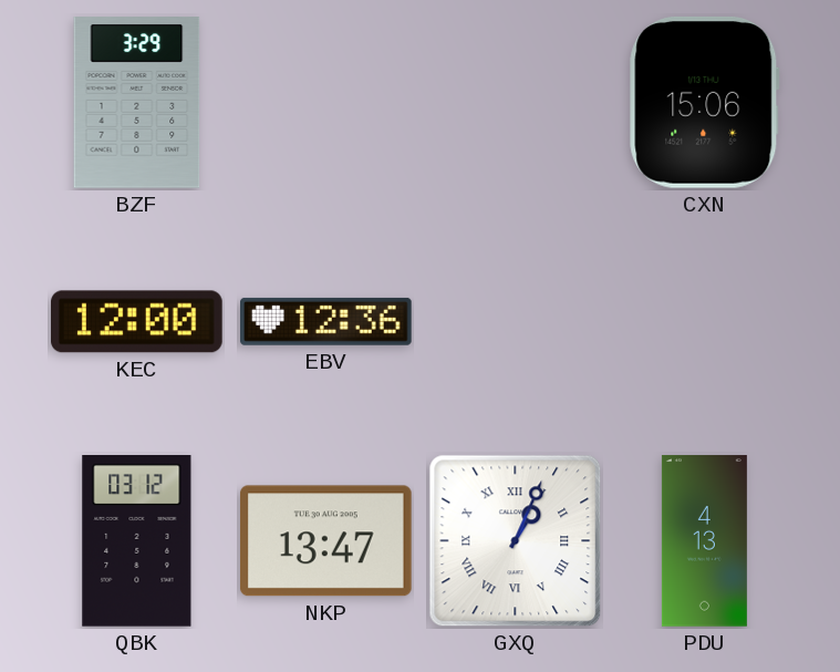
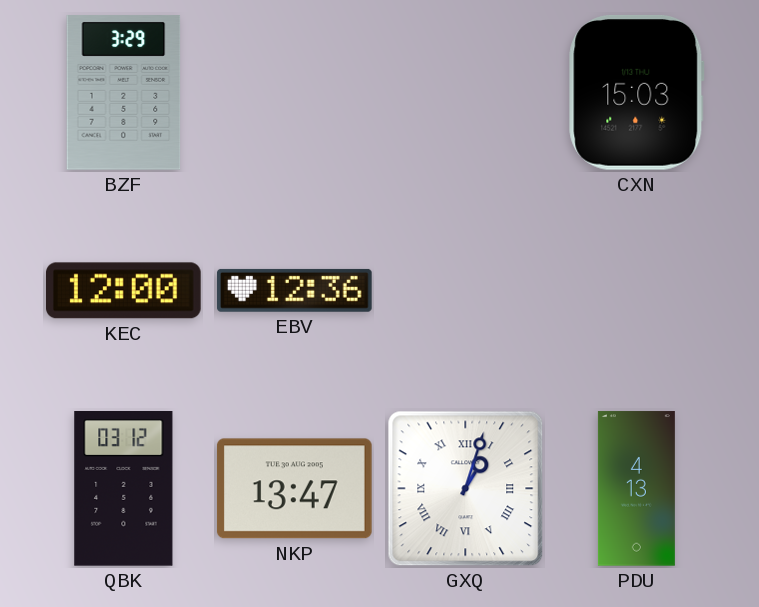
CXN: 15:06 -> 15:03
GXQ: 1:04 -> 1:03
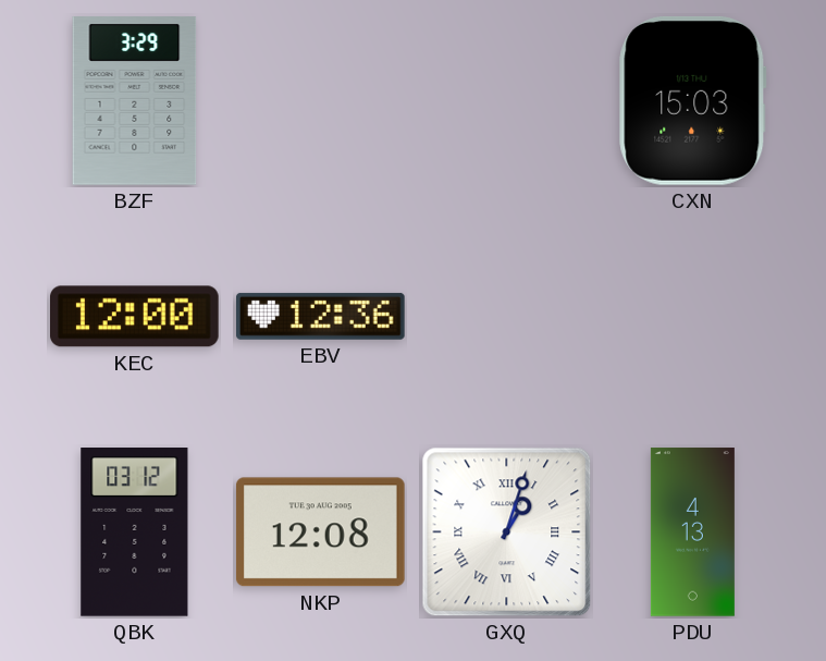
NKP: 13:47 -> 12:08
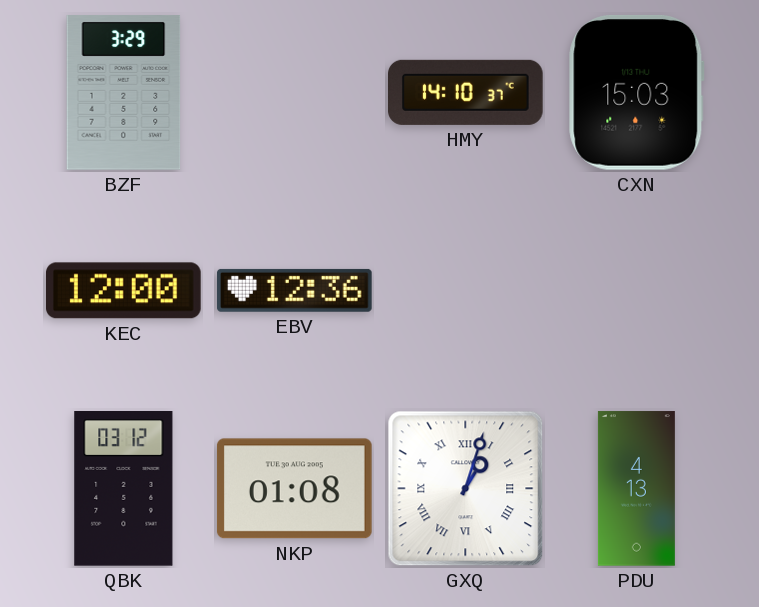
HMY: none -> 14:10
NKP: 12:08 -> 01:08
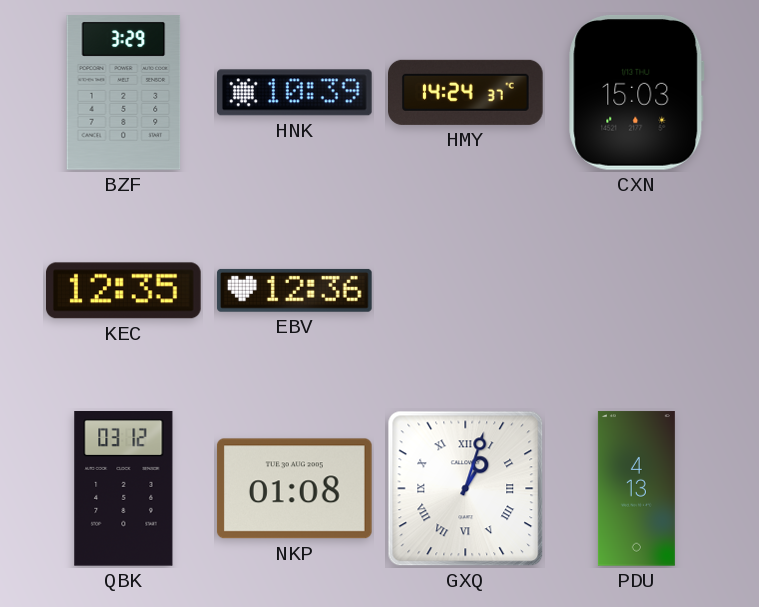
HNK: none -> 10:39
HMY: 14:10 -> 14:24
KEC: 12:00 -> 12:35
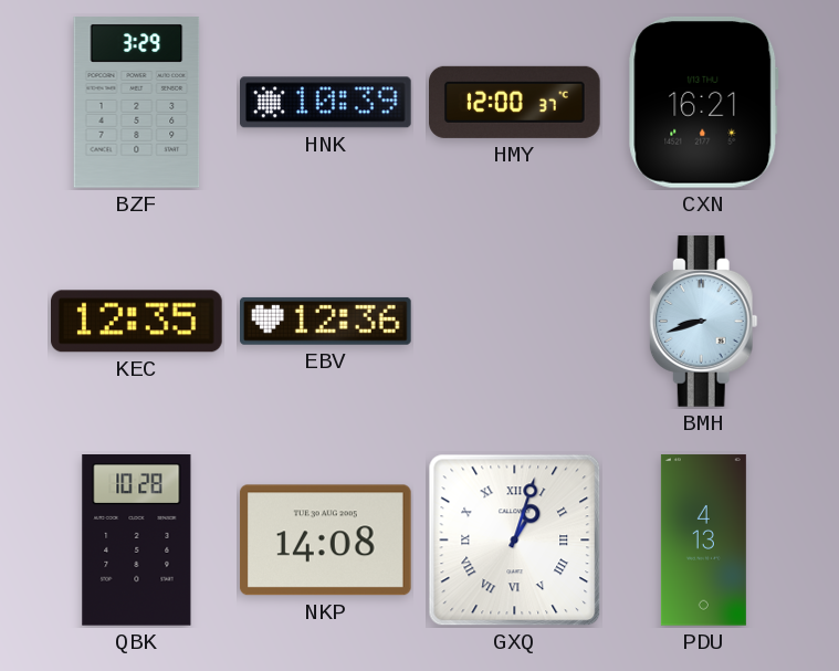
HMY: 14:24 -> 12:00
CXN: 15:03 -> 16:21
BMH: none -> 8:42
QBK: 03:12 -> 10:28
NKP: 01:08 -> 14:08
